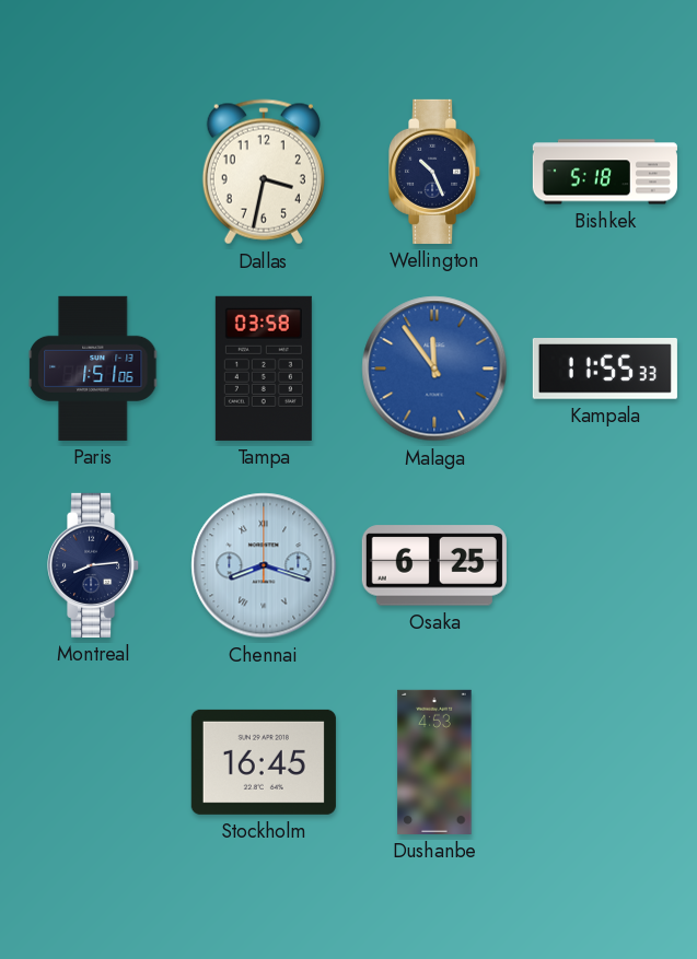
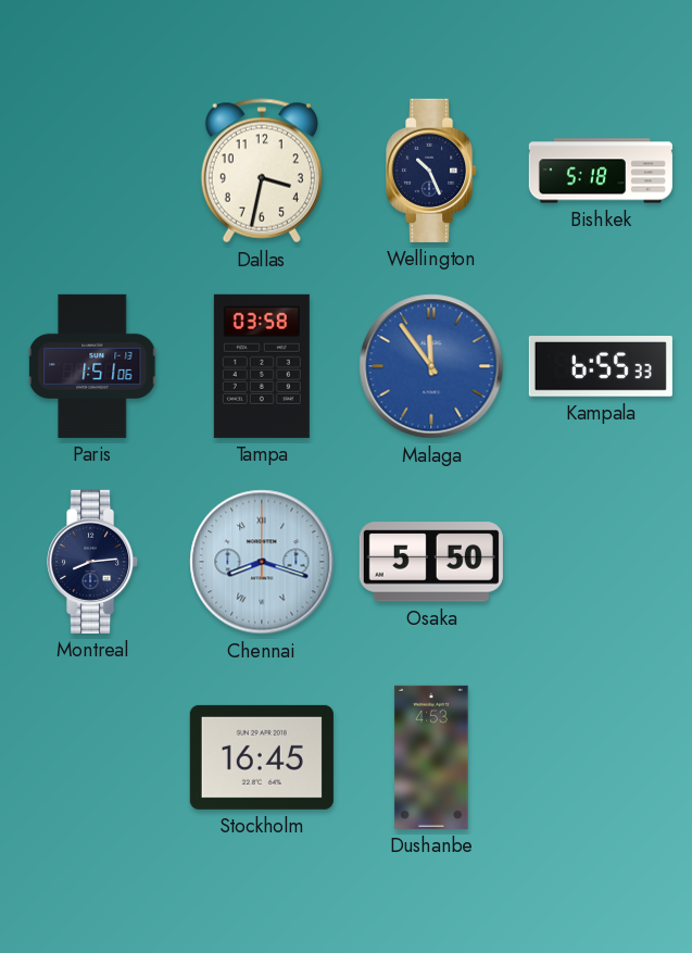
Kampala: 11:55 -> 6:55
Osaka: 6:25 -> 5:50
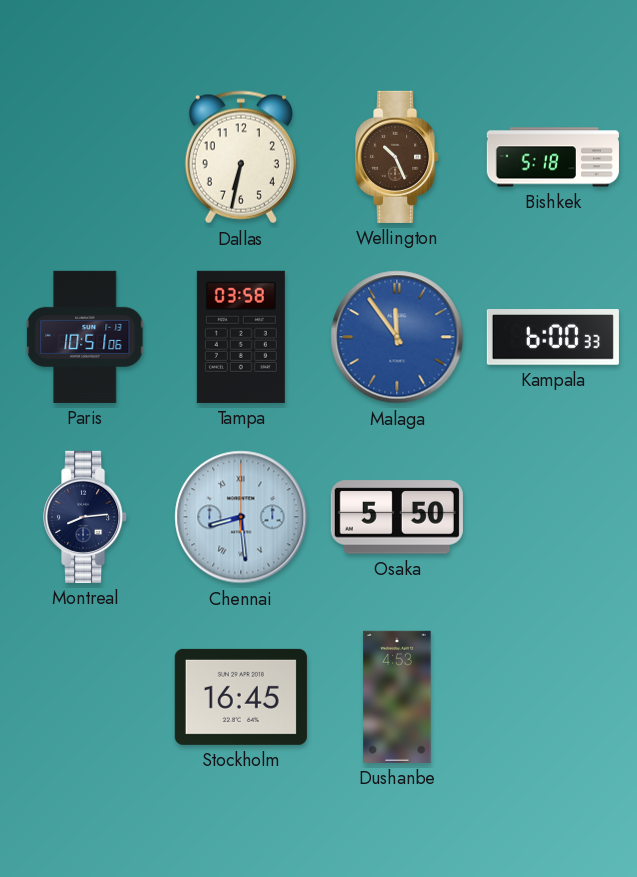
Dallas: 3:32 -> 6:32
Wellington dial: navy -> brown
Paris: 1:51 -> 10:51
Kampala: 6:55 -> 6:00
Chennai: 8:18 -> 8:29
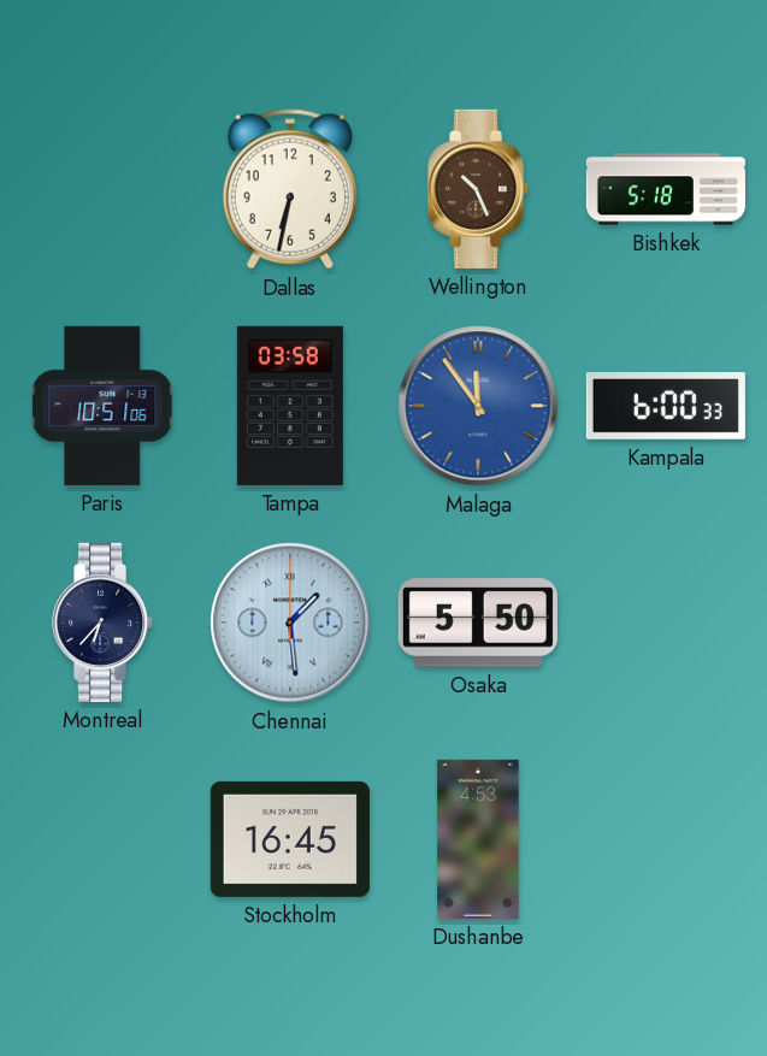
Montreal: 8:14 -> 6:37
Chennai: 8:29 -> 1:29
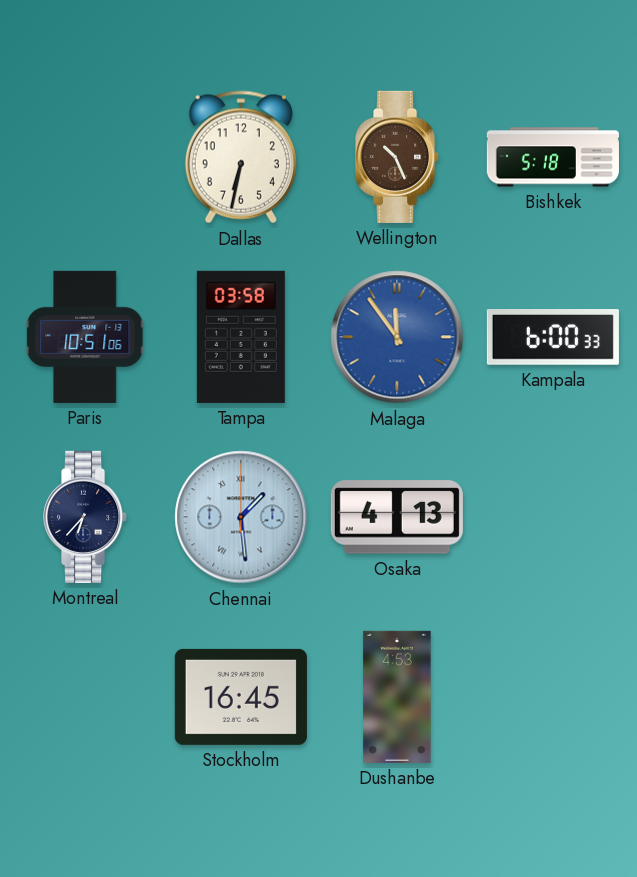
Osaka: 5:50 -> 4:13
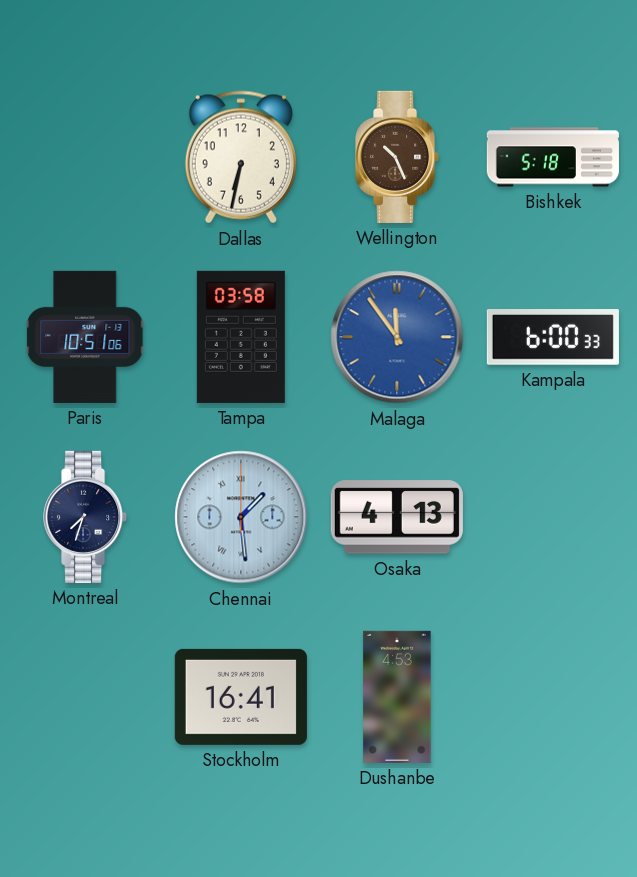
Montreal: 6:37 -> 7:33
Stockholm: 16:45 -> 16:41
